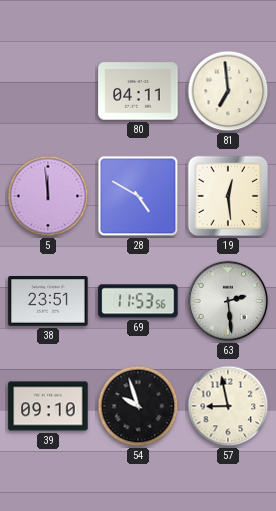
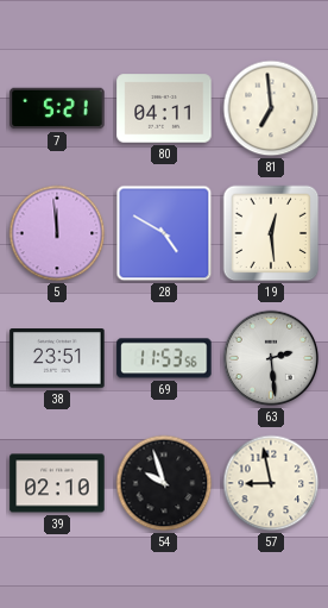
7: none -> 5:21
39: 09:10 -> 02:10
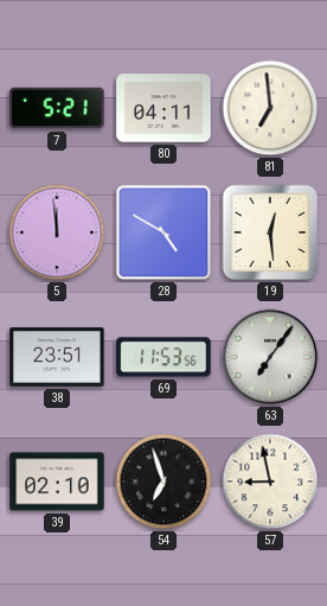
63: 2:29 -> 7:06
54: 9:57 -> 6:57
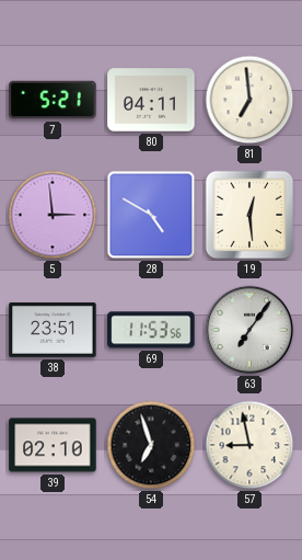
5: 11:59 -> 2:59
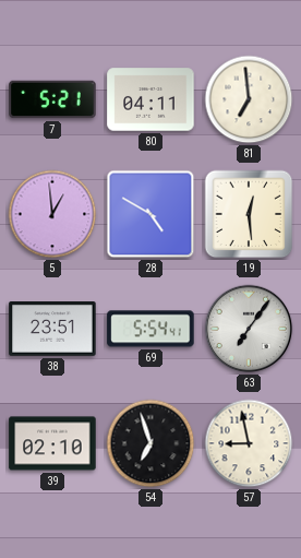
5: 2:59 -> 12:59
69: 11:53 -> 5:54
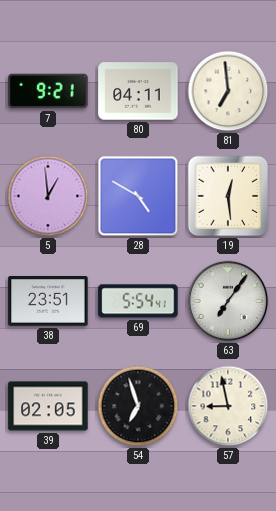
7: 5:21 -> 9:21
39: 02:10 -> 02:05
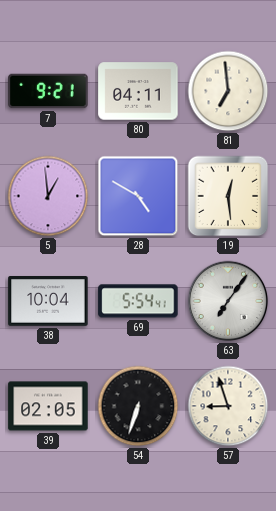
38: 23:51 -> 10:04
54: 6:57 -> 6:33
57: 8:58 -> 8:57
